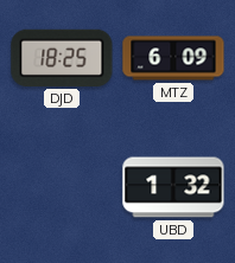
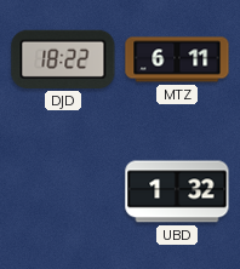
DJD: 18:25 -> 18:22
MTZ: 6:09 -> 6:11
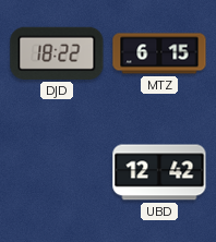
MTZ: 6:11 -> 6:15
UBD: 1:32 -> 12:42
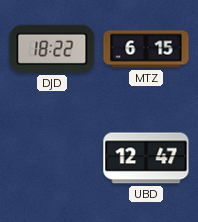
UBD: 12:42 -> 12:47
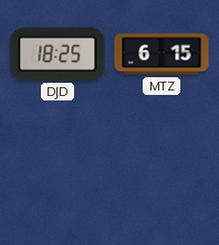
DJD: 18:22 -> 18:25
UBD: 12:47 -> none
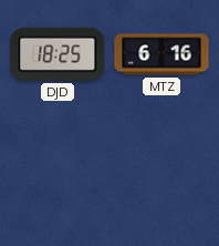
MTZ: 6:15 -> 6:16
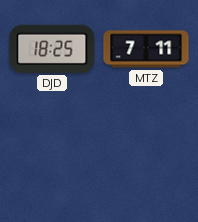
MTZ: 6:16 -> 7:11
